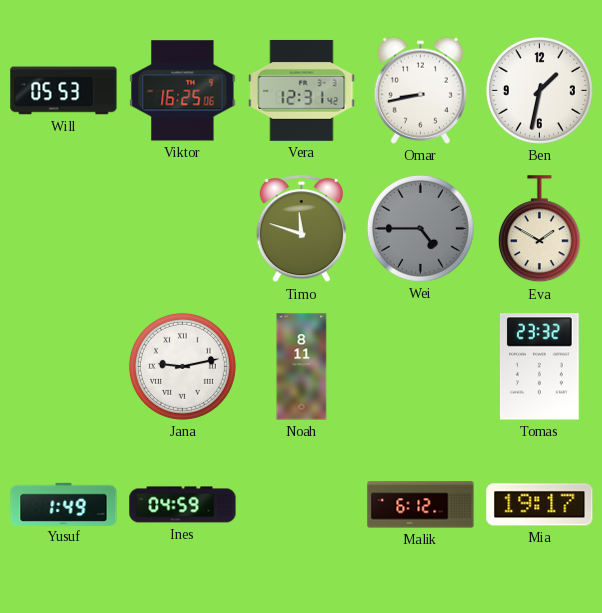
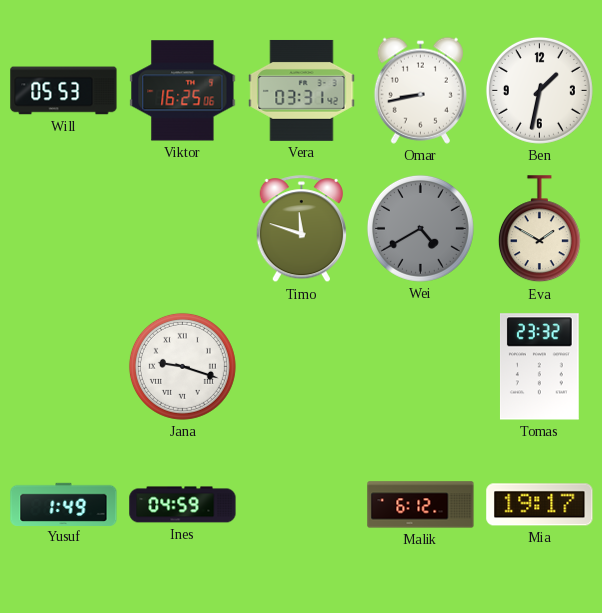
Vera: 12:31 -> 03:31
Wei: 4:45 -> 4:40
Jana: 9:13 -> 9:18
Noah: 8:11 -> none
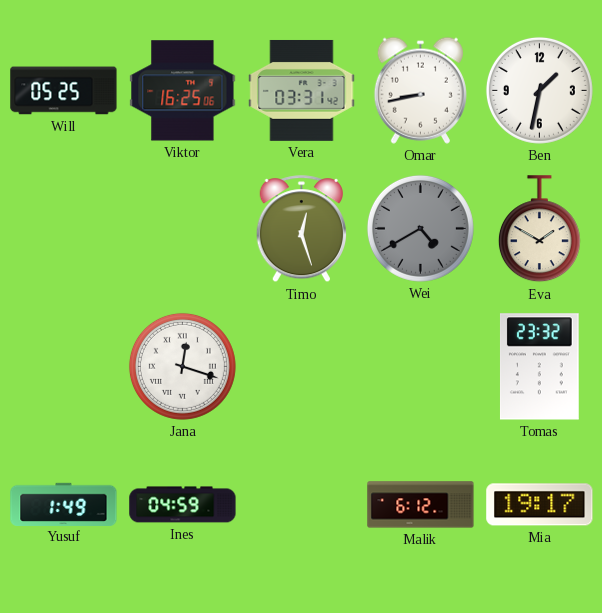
Will: 05:53 -> 05:25
Timo: 11:48 -> 12:27
Jana: 9:18 -> 12:18
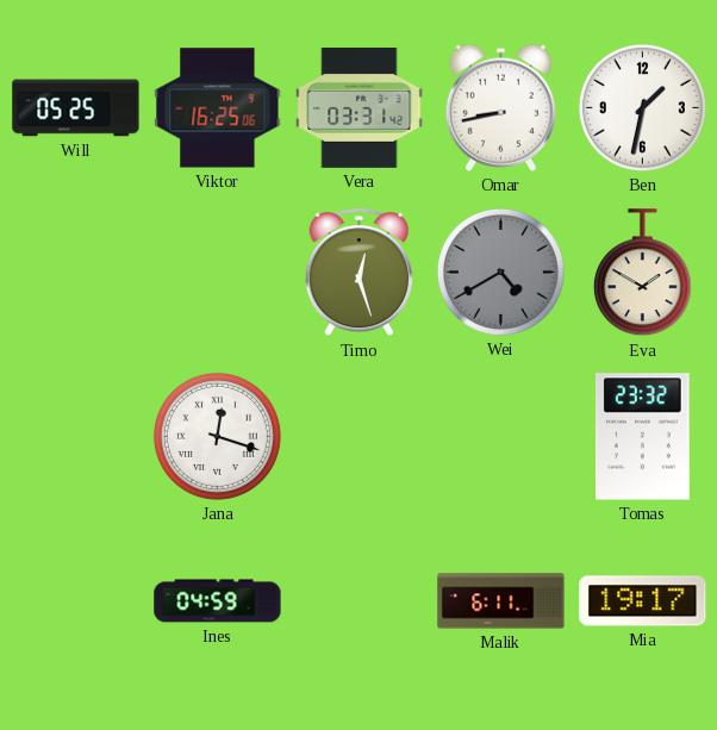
Yusuf: 1:49 -> none
Malik: 6:12 -> 6:11
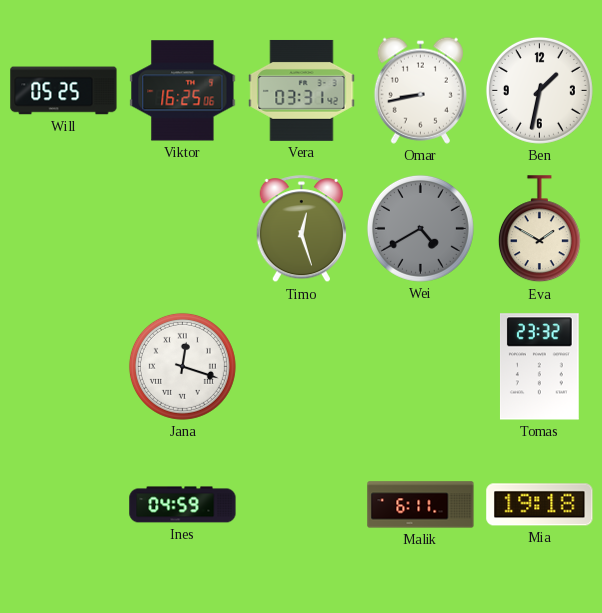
Mia: 19:17 -> 19:18
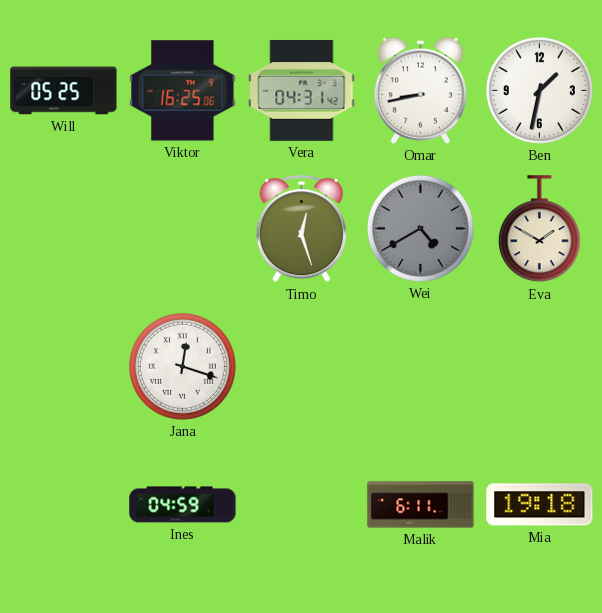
Vera: 03:31 -> 04:31
Tomas: 23:32 -> none
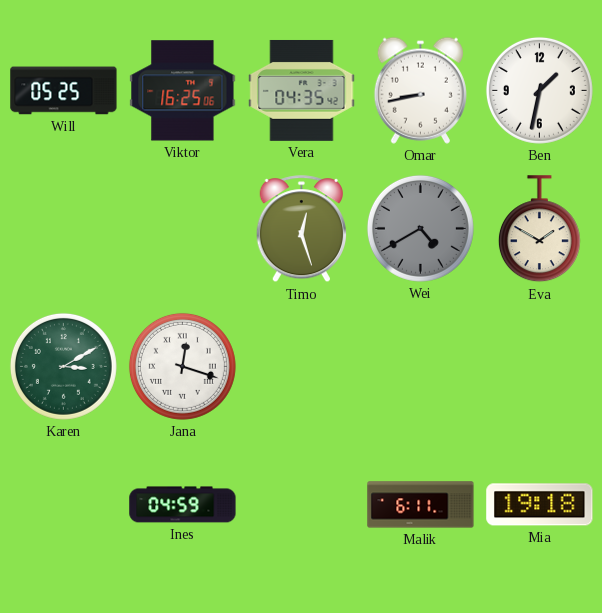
Vera: 04:31 -> 04:35
Karen: none -> 3:10
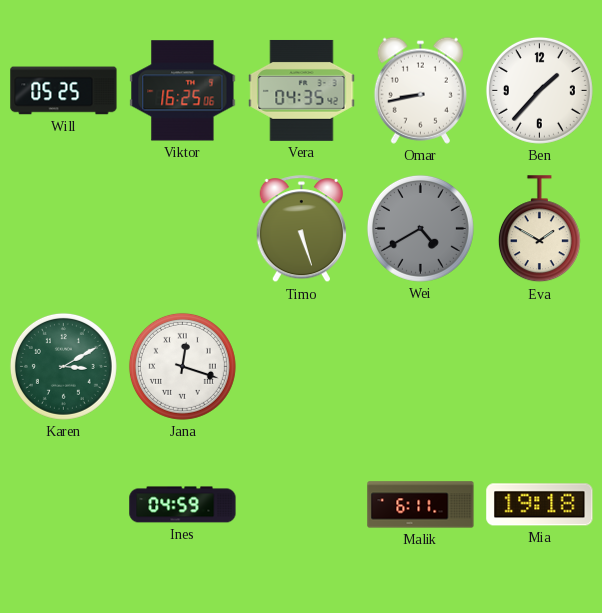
Ben: 1:32 -> 1:37
Timo: 12:27 -> 5:27
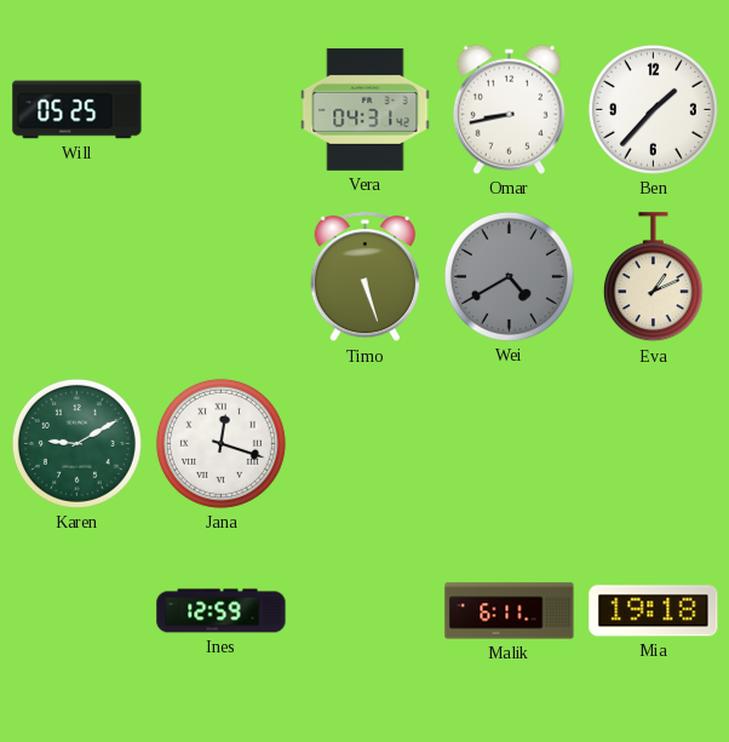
Viktor: 16:25 -> none
Vera: 04:35 -> 04:31
Eva: 1:50 -> 1:11
Karen: 3:10 -> 9:10
Ines: 04:59 -> 12:59
